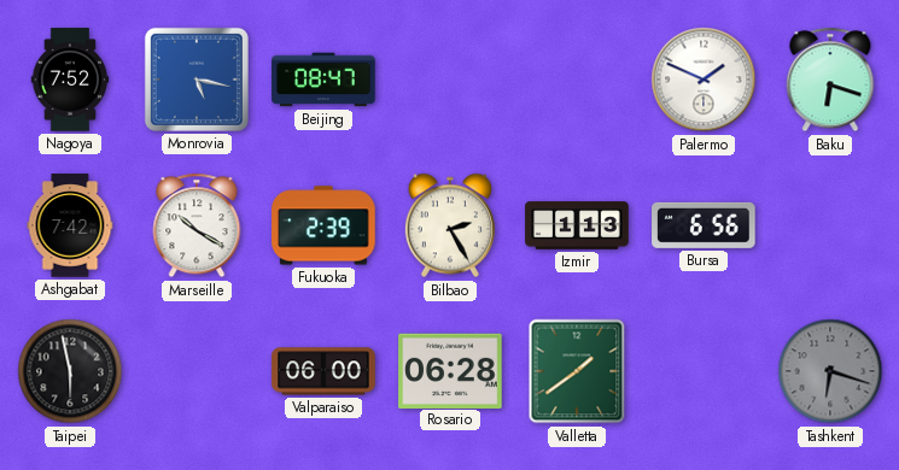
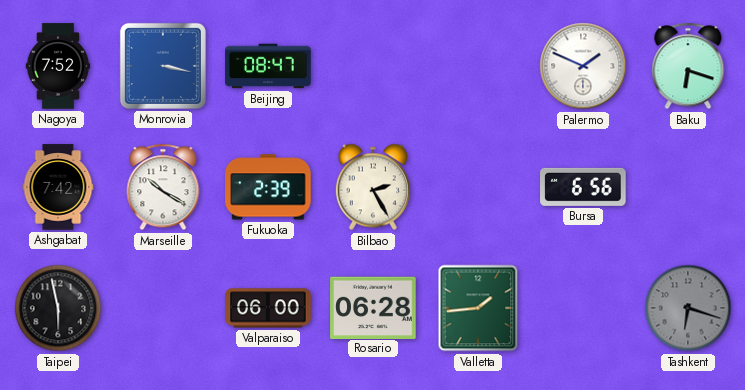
Monrovia: 5:17 -> 3:17
Izmir: 1:13 -> none
Valletta: 1:39 -> 1:44
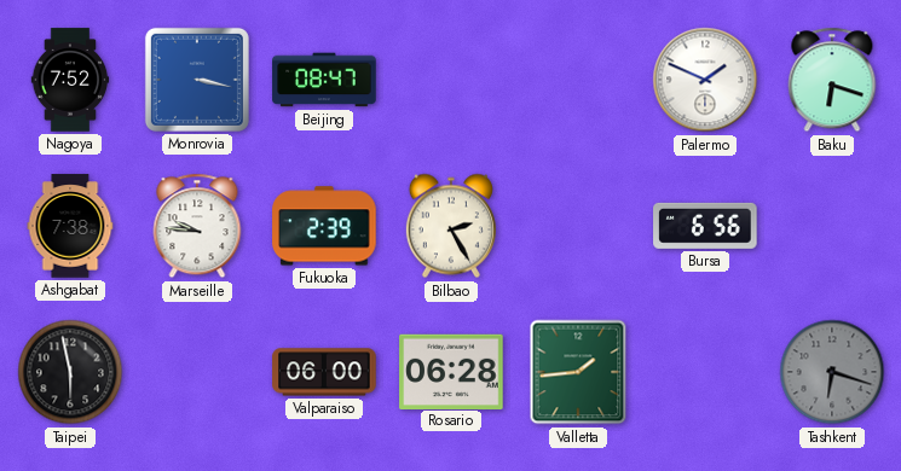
Ashgabat: 7:42 -> 7:38
Marseille: 10:20 -> 9:46
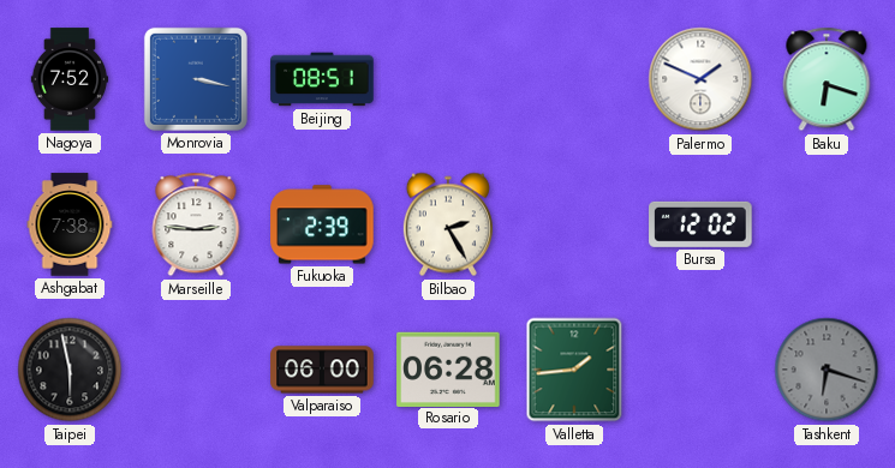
Beijing: 08:47 -> 08:51
Marseille: 9:46 -> 2:46
Bursa: 6:56 -> 12:02
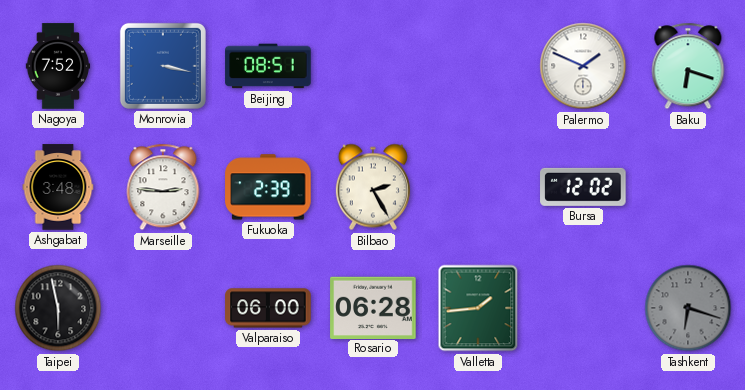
Ashgabat: 7:38 -> 3:48
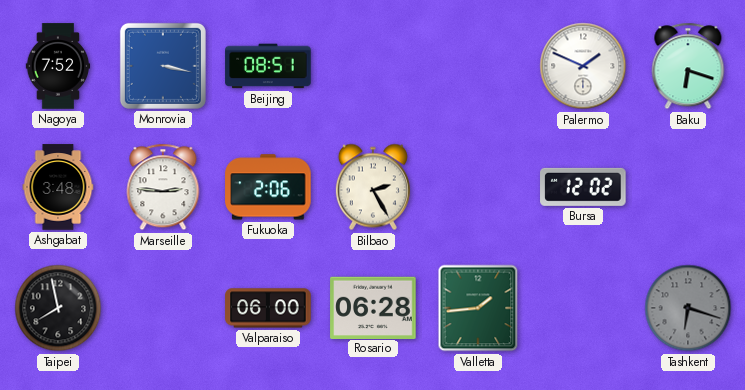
Fukuoka: 2:39 -> 2:06
Taipei: 5:58 -> 7:58
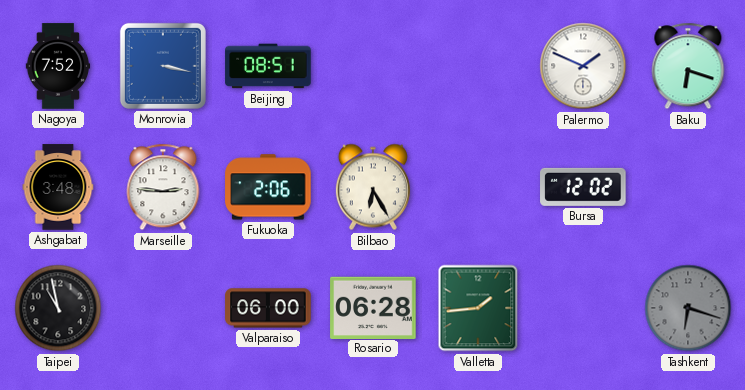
Bilbao: 2:25 -> 6:25
Taipei: 7:58 -> 10:58
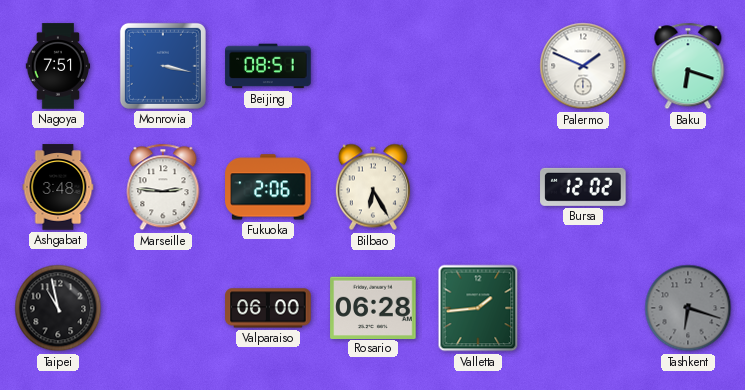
Nagoya: 7:52 -> 7:51
